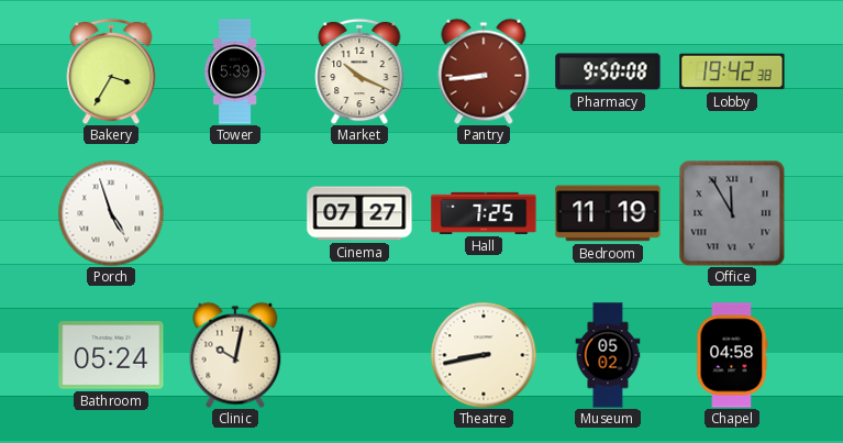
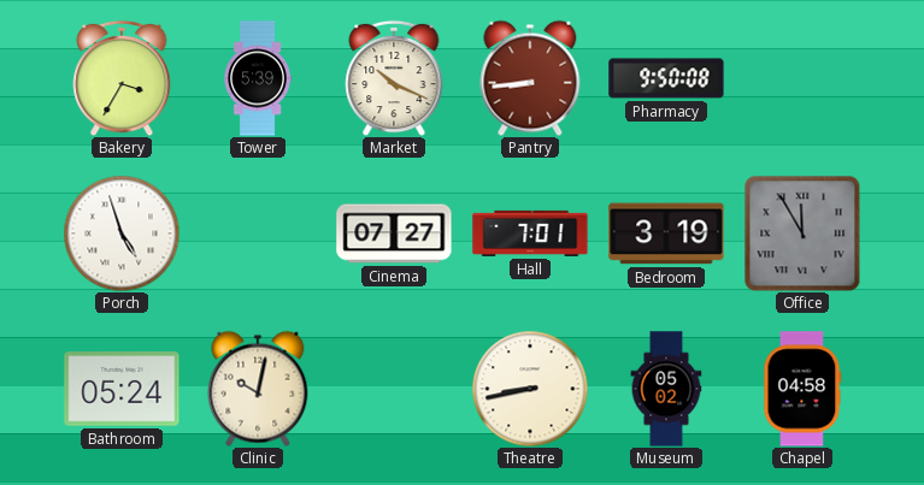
Lobby: 19:42 -> none
Hall: 7:25 -> 7:01
Bedroom: 11:19 -> 3:19
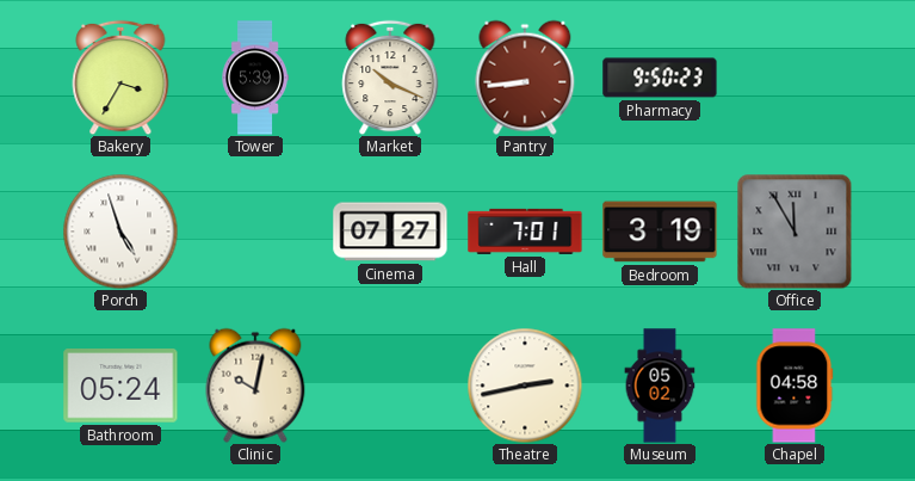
Pharmacy: 9:50:08 -> 9:50:23
Theatre: 8:43 -> 2:43
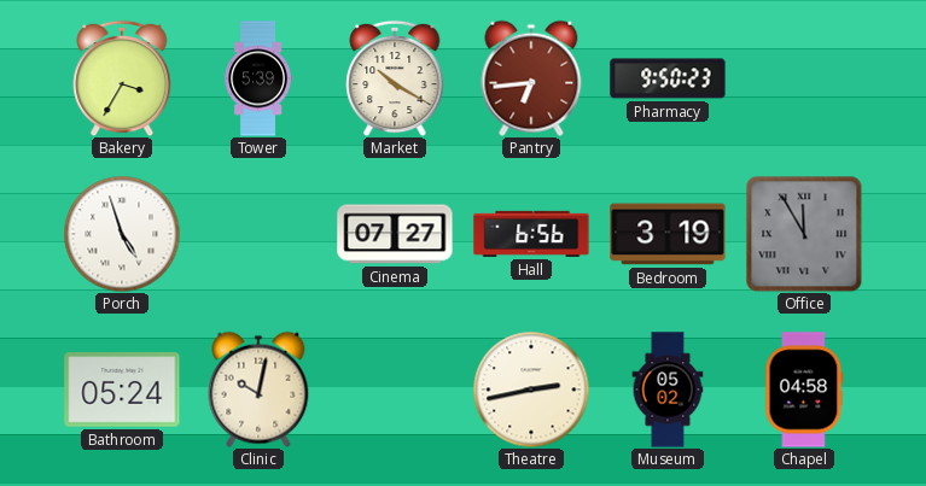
Market: 10:19 -> 10:20
Pantry: 8:44 -> 6:44
Hall: 7:01 -> 6:56
